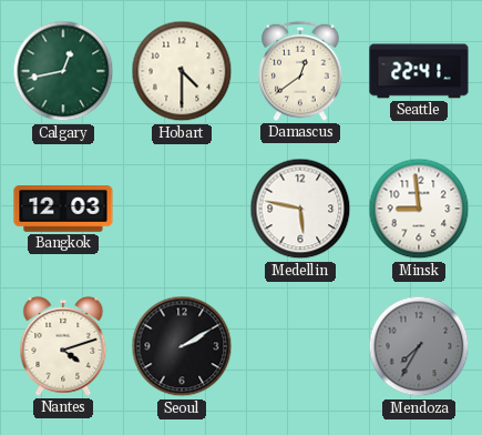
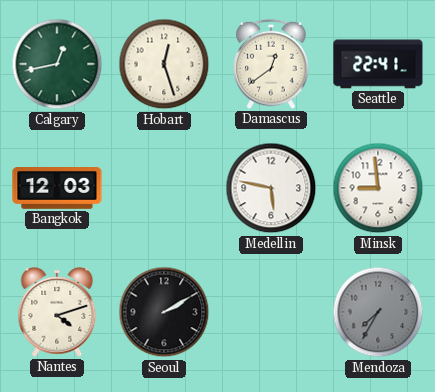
Hobart: 4:30 -> 12:27
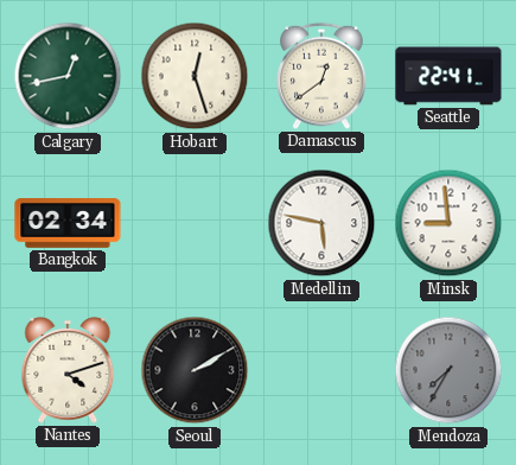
Bangkok: 12:03 -> 02:34
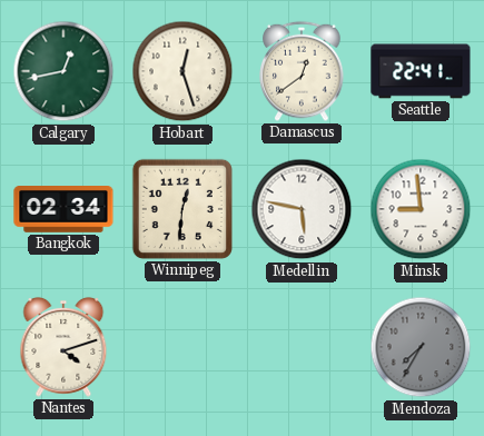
Winnipeg: none -> 12:31
Seoul: 2:10 -> none
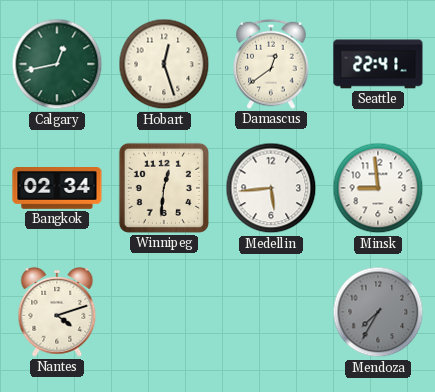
Medellin: 5:47 -> 5:44
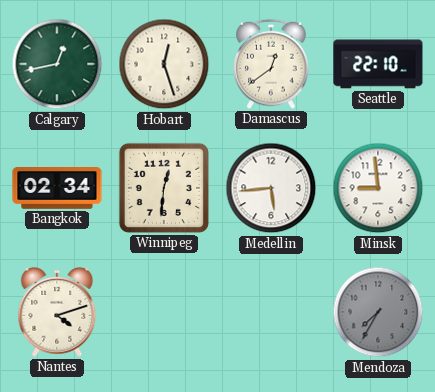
Seattle: 22:41 -> 22:10
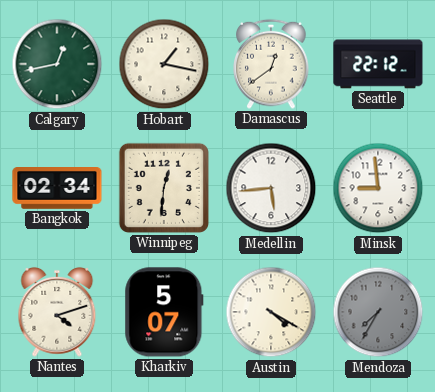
Hobart: 12:27 -> 1:17
Seattle: 22:10 -> 22:12
Kharkiv: none -> 5:07
Austin: none -> 4:20
